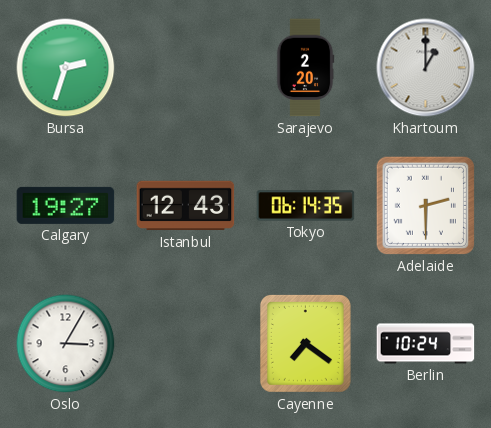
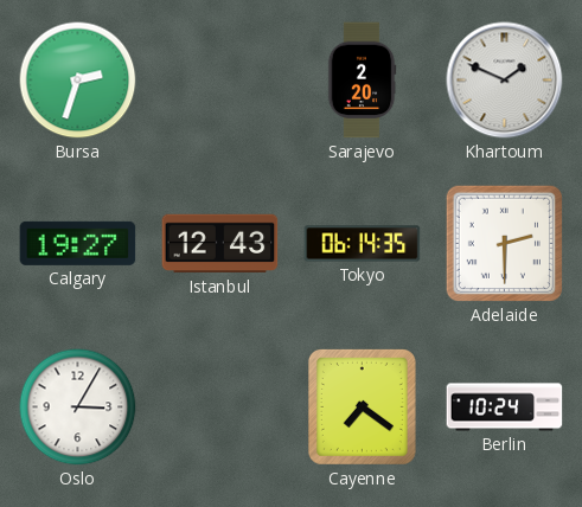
Khartoum: 1:00 -> 1:49
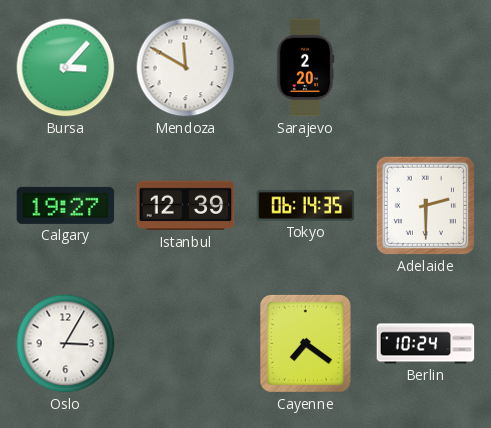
Bursa: 2:33 -> 3:07
Mendoza: none -> 11:50
Khartoum: 1:49 -> none
Istanbul: 12:43 -> 12:39
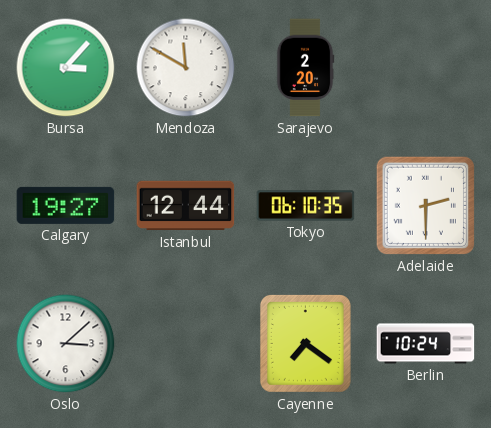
Istanbul: 12:39 -> 12:44
Tokyo: 06:14 -> 06:10
Oslo: 3:05 -> 3:08
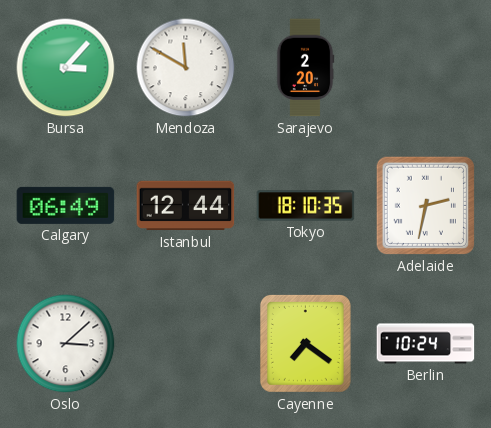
Calgary: 19:27 -> 06:49
Tokyo: 06:10 -> 18:10
Adelaide: 2:30 -> 2:32
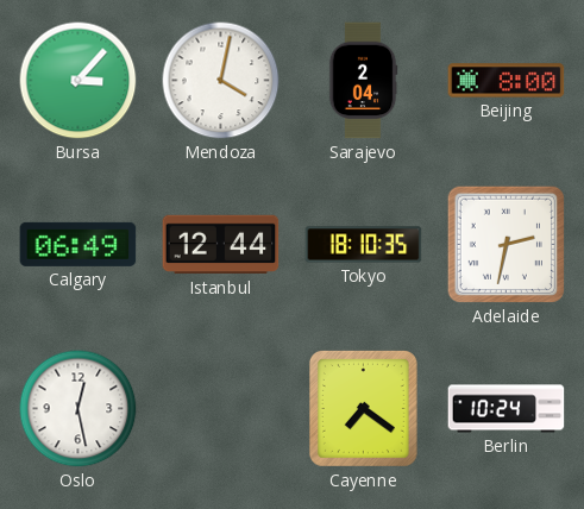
Mendoza: 11:50 -> 4:02
Sarajevo: 2:20 -> 2:04
Beijing: none -> 8:00
Oslo: 3:08 -> 12:28
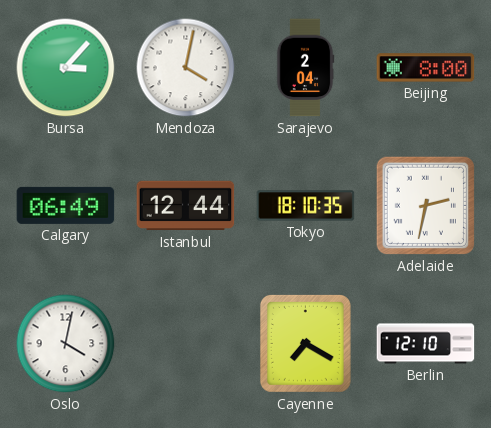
Oslo: 12:28 -> 4:02
Cayenne: 7:21 -> 7:20
Berlin: 10:24 -> 12:10
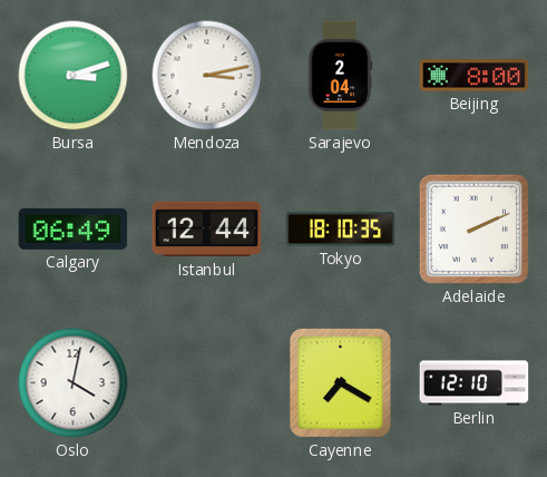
Bursa: 3:07 -> 3:12
Mendoza: 4:02 -> 3:13
Adelaide: 2:32 -> 2:11
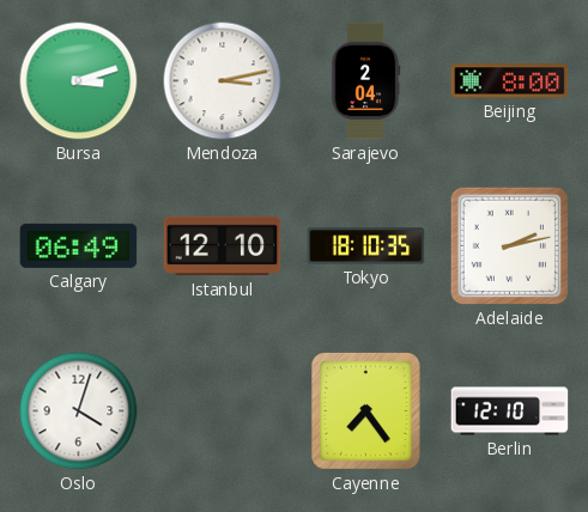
Istanbul: 12:44 -> 12:10
Adelaide: 2:11 -> 2:13
Oslo: 4:02 -> 4:03
Cayenne: 7:20 -> 7:24
